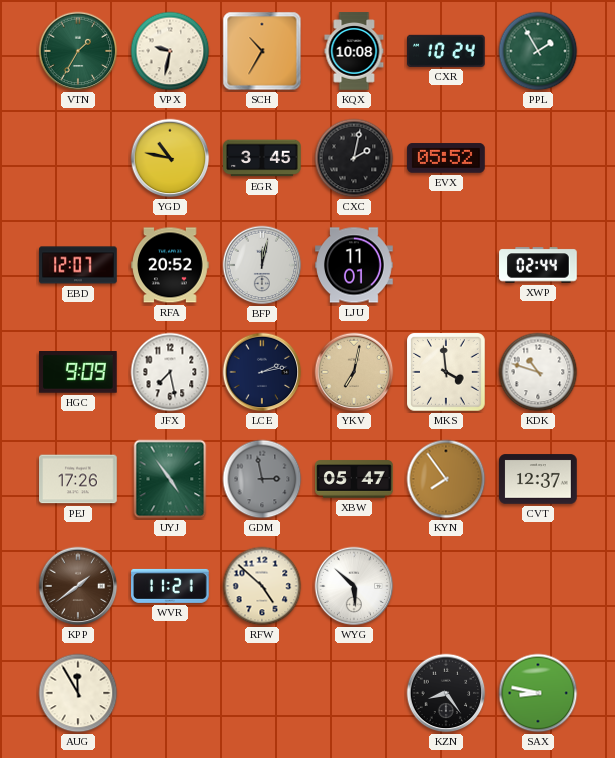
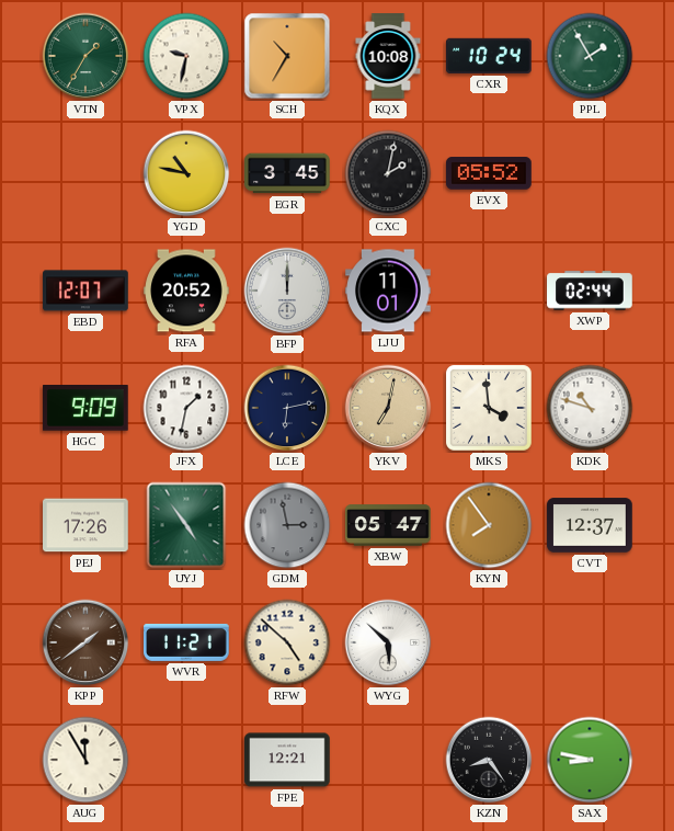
BFP: 12:02 -> 12:00
JFX: 7:28 -> 1:32
LCE: 2:13 -> 6:13
FPE: none -> 12:21
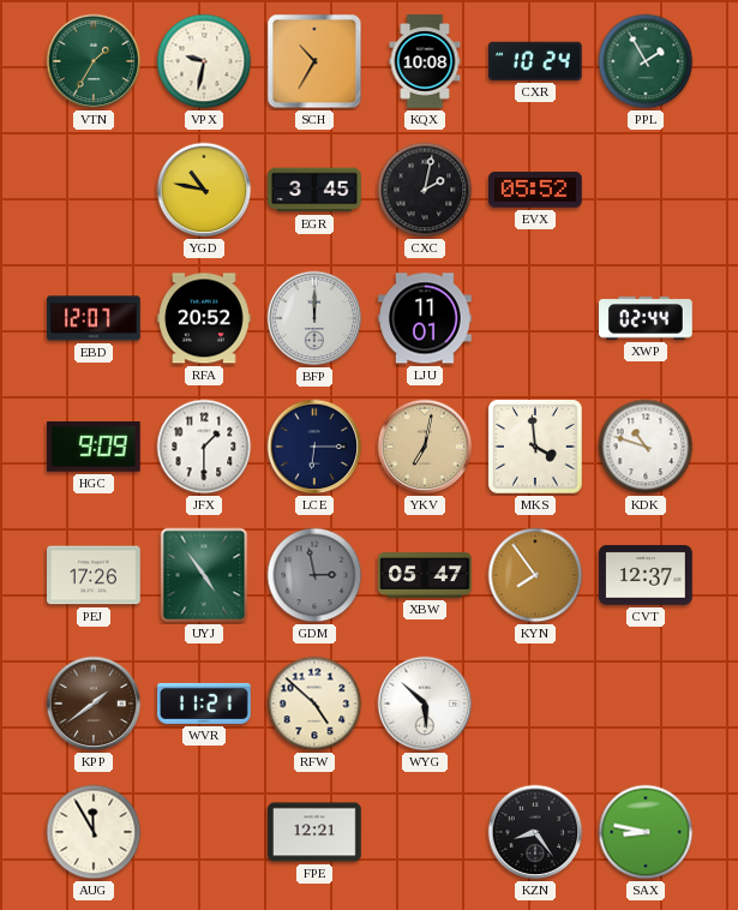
JFX: 1:32 -> 1:30
LCE: 6:13 -> 6:15
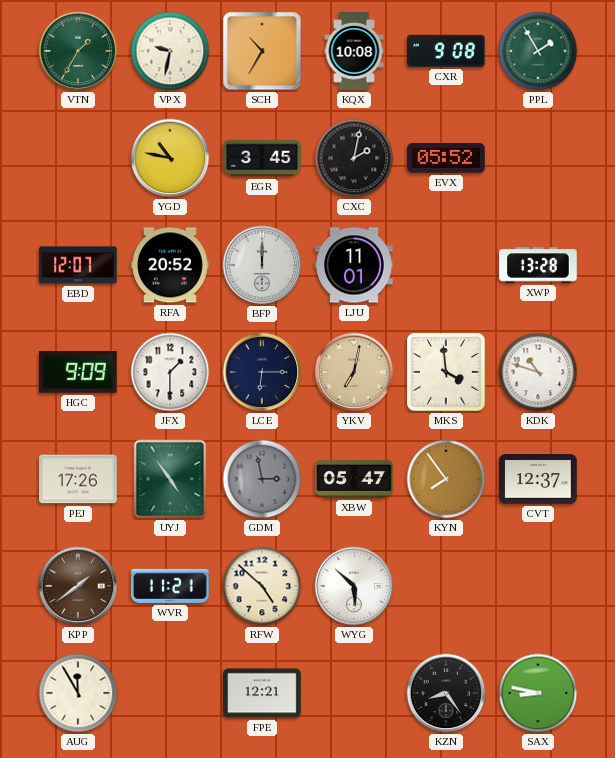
CXR: 10:24 -> 9:08
XWP: 02:44 -> 13:28
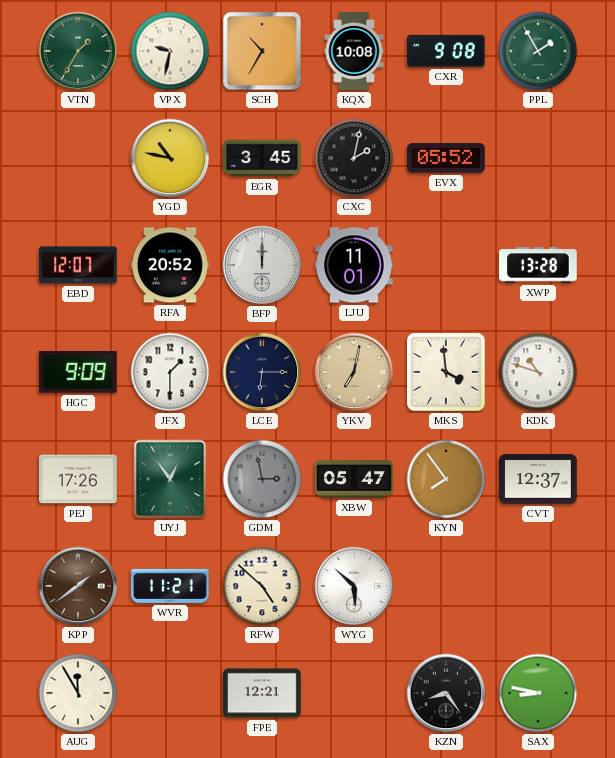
UYJ: 4:54 -> 12:54
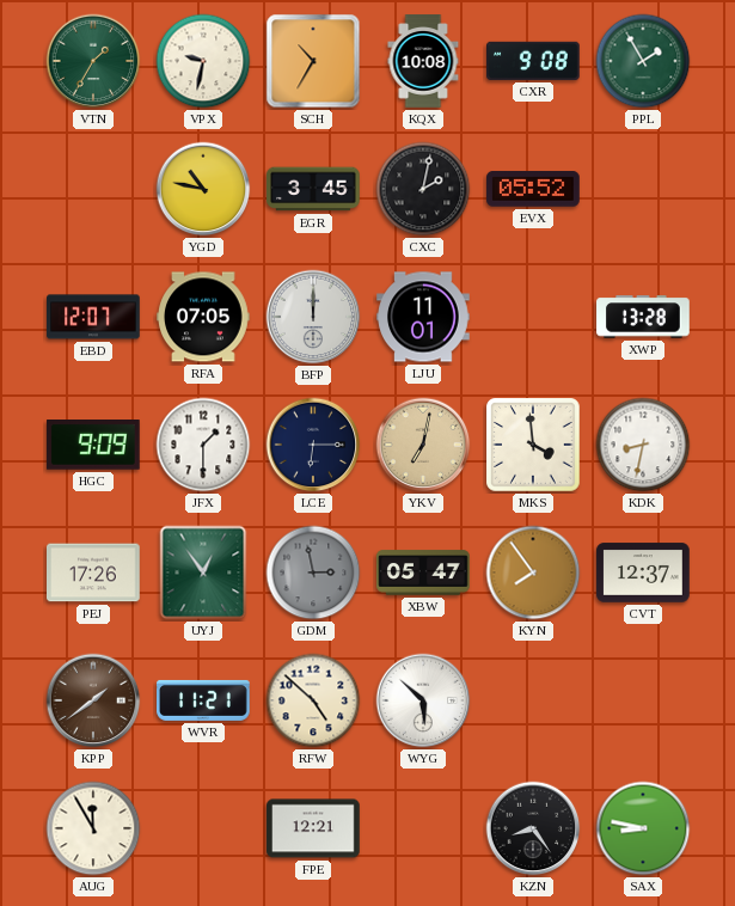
RFA: 20:52 -> 07:05
KDK: 10:48 -> 8:32
